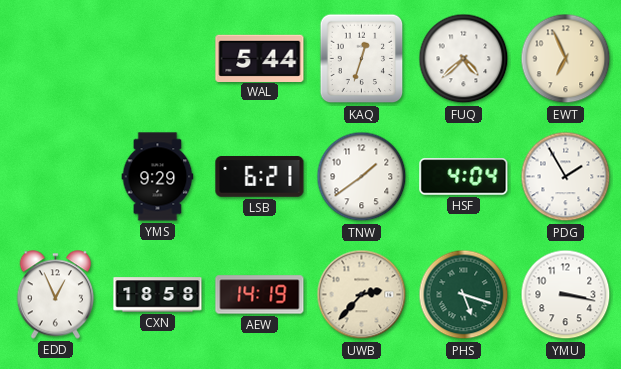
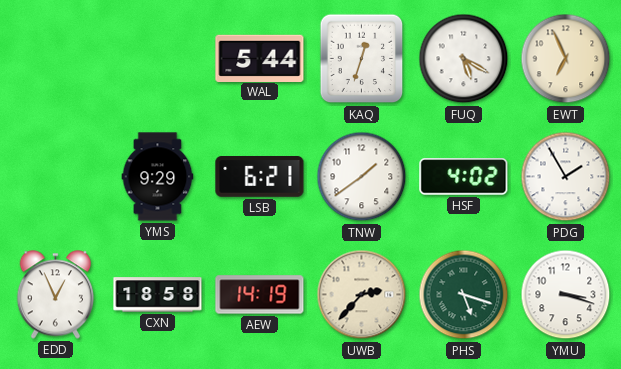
FUQ: 4:38 -> 5:20
HSF: 4:04 -> 4:02
YMU: 3:17 -> 3:18
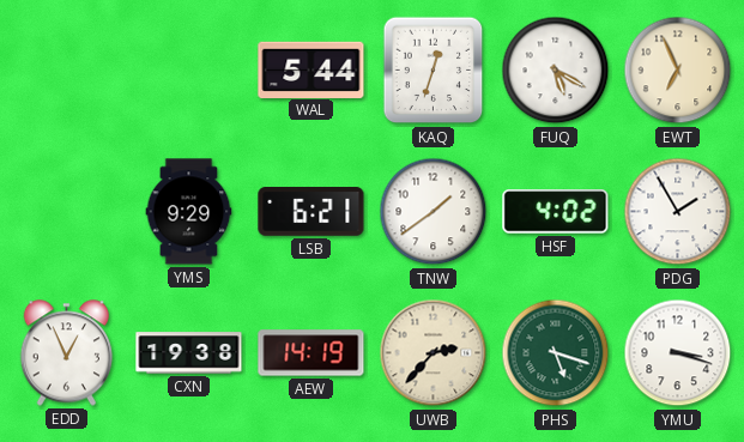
CXN: 18:58 -> 19:38
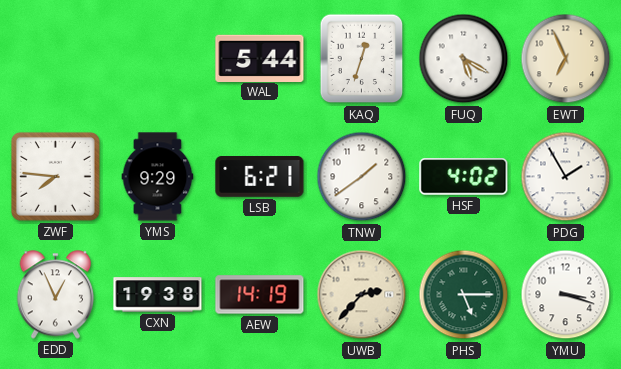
ZWF: none -> 7:46
PHS: 5:18 -> 5:15
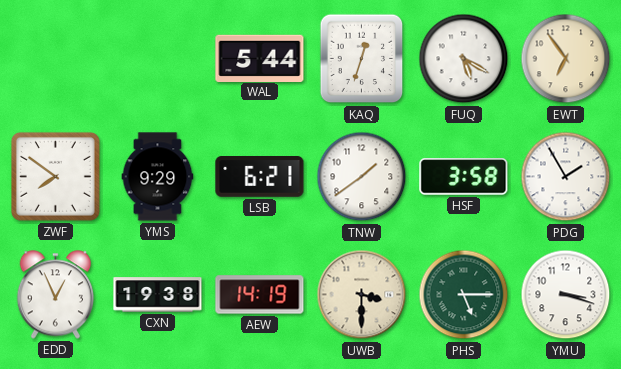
EWT: 6:56 -> 6:54
ZWF: 7:46 -> 7:51
HSF: 4:02 -> 3:58
UWB: 2:37 -> 3:30
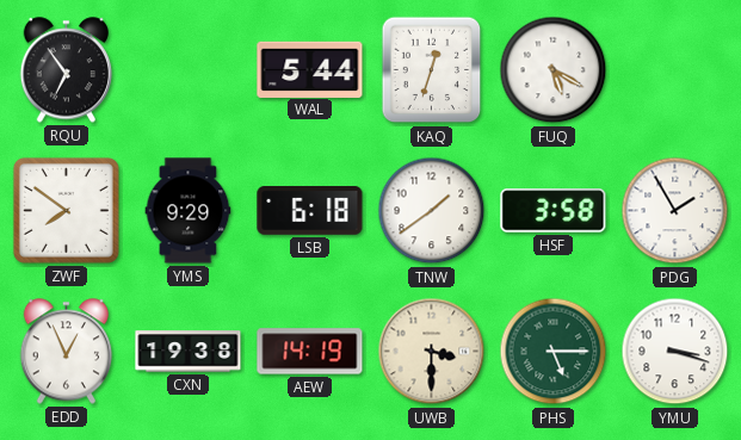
RQU: none -> 6:54
EWT: 6:54 -> none
LSB: 6:21 -> 6:18
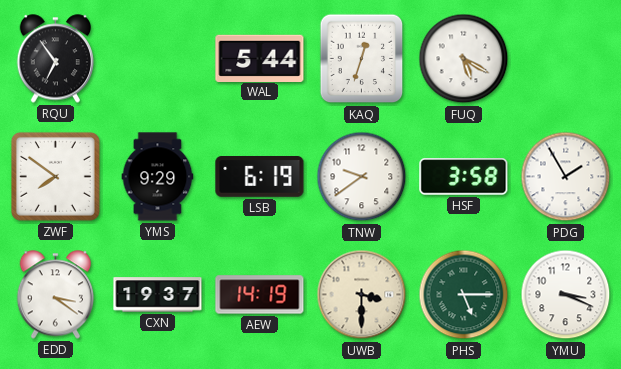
LSB: 6:18 -> 6:19
TNW: 1:39 -> 9:39
EDD: 12:56 -> 3:21
CXN: 19:38 -> 19:37
YMU: 3:18 -> 3:19
